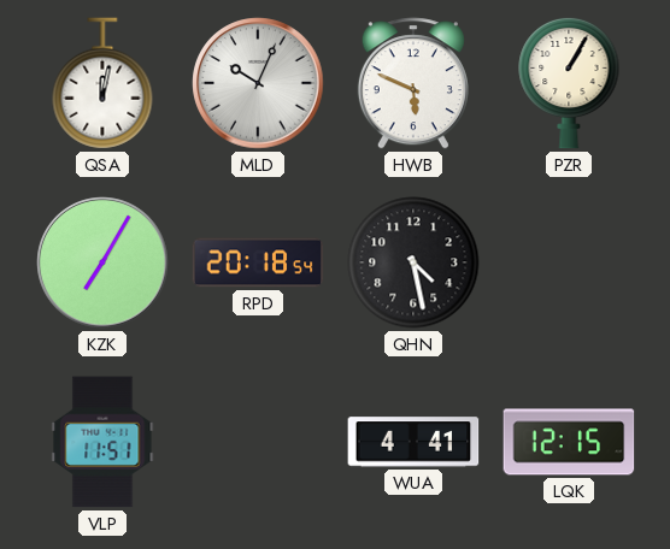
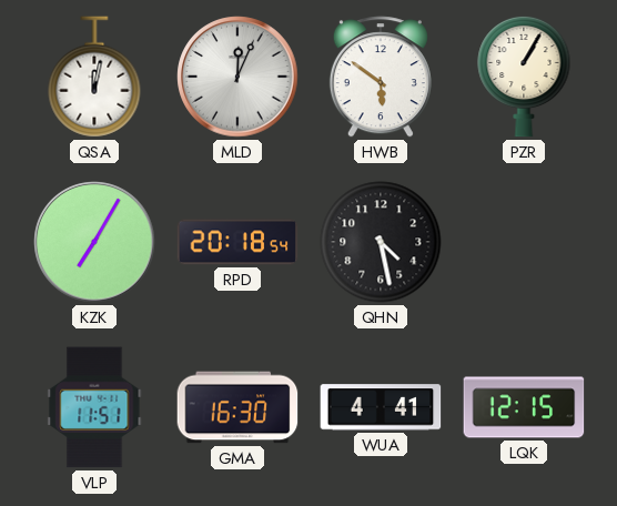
MLD: 10:04 -> 12:04
HWB: 5:49 -> 5:51
GMA: none -> 16:30
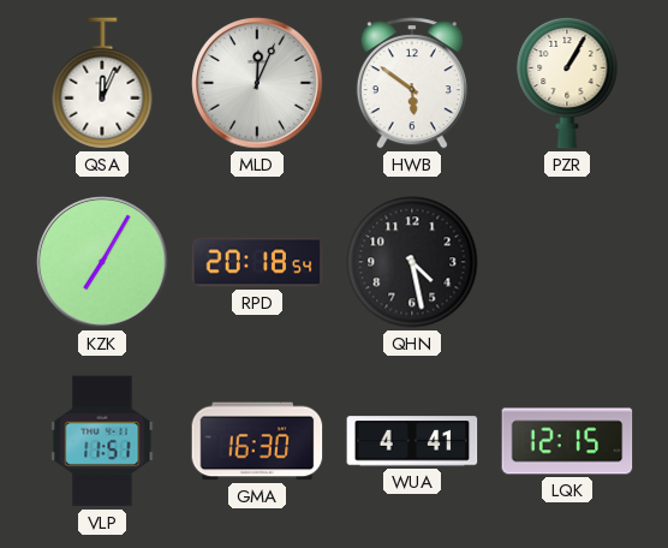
QSA: 12:02 -> 12:04
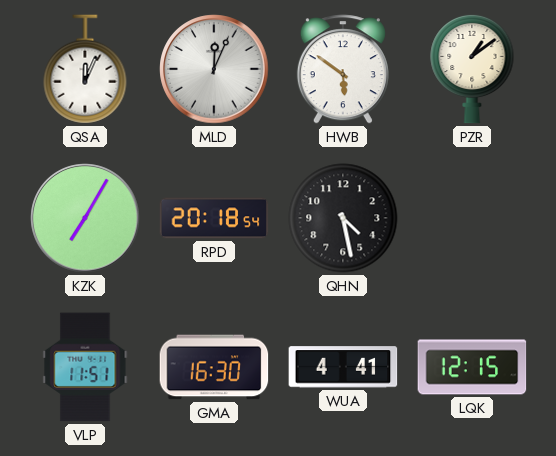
PZR: 1:05 -> 1:09
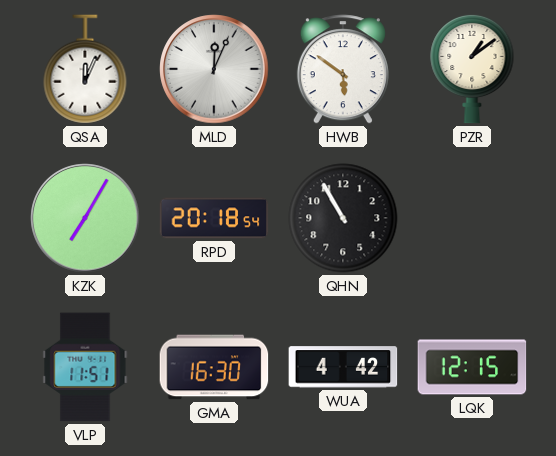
QHN: 4:28 -> 10:55
WUA: 4:41 -> 4:42
